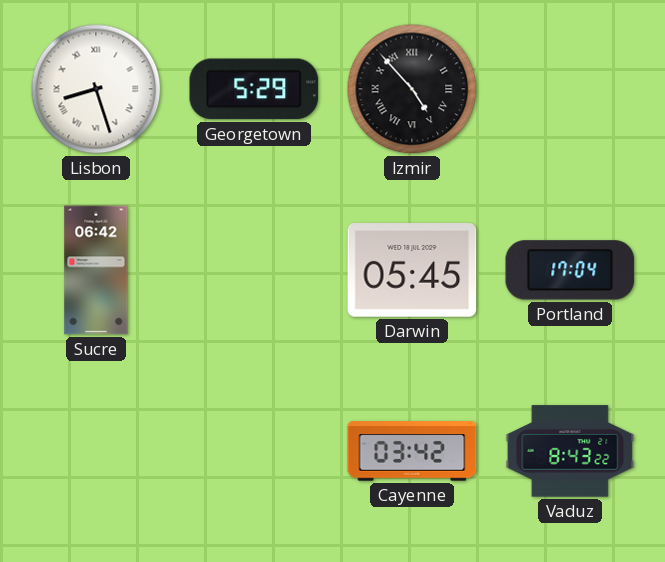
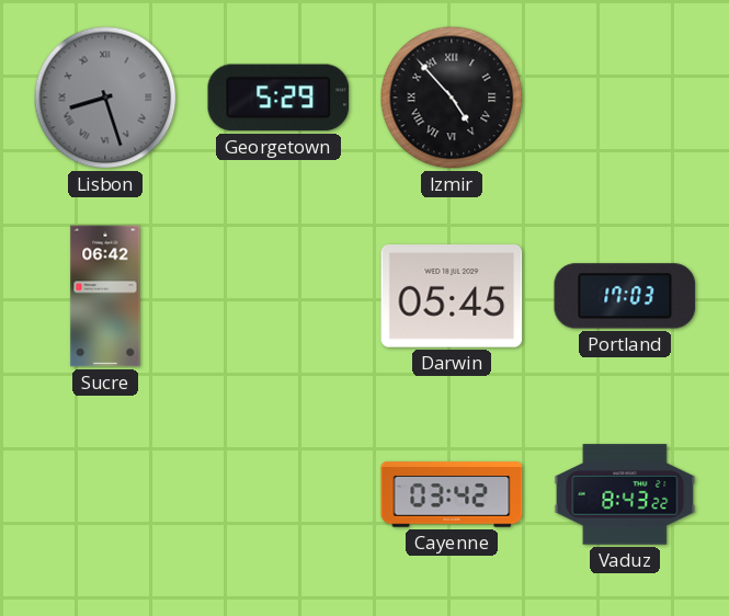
Lisbon dial: white -> grey
Portland: 17:04 -> 17:03
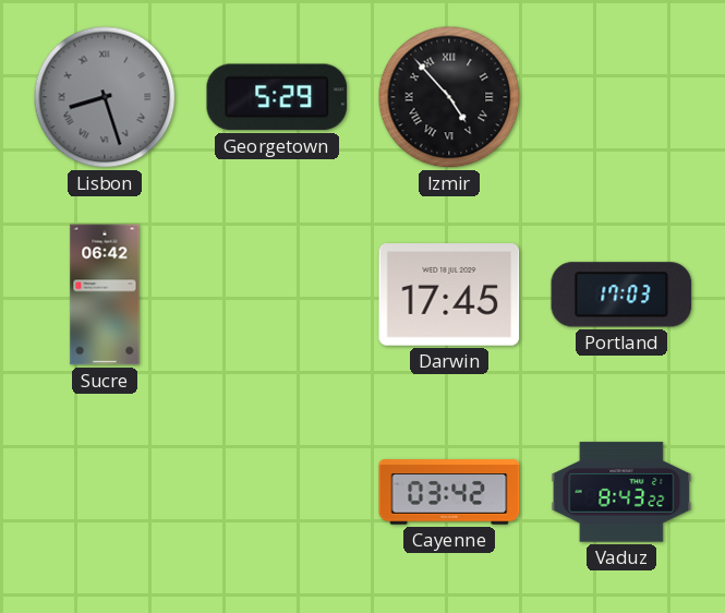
Darwin: 05:45 -> 17:45
